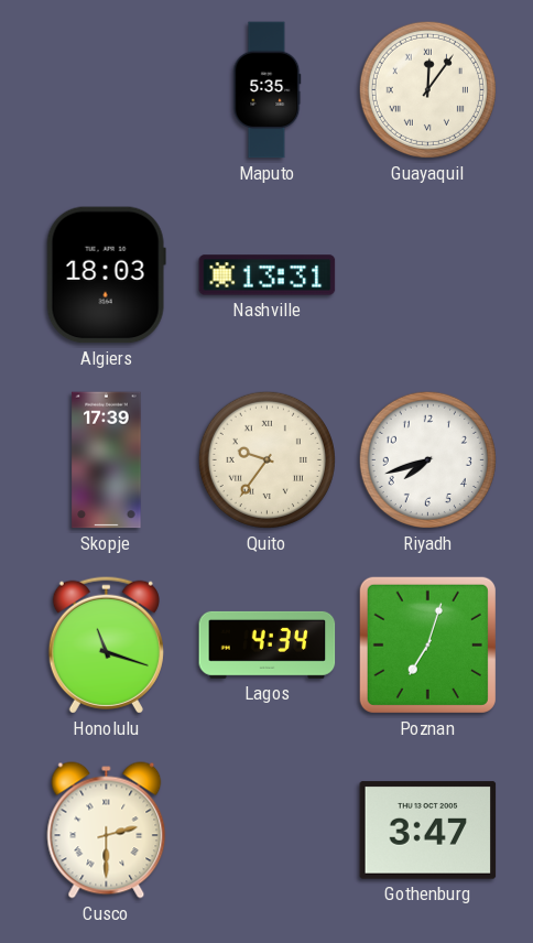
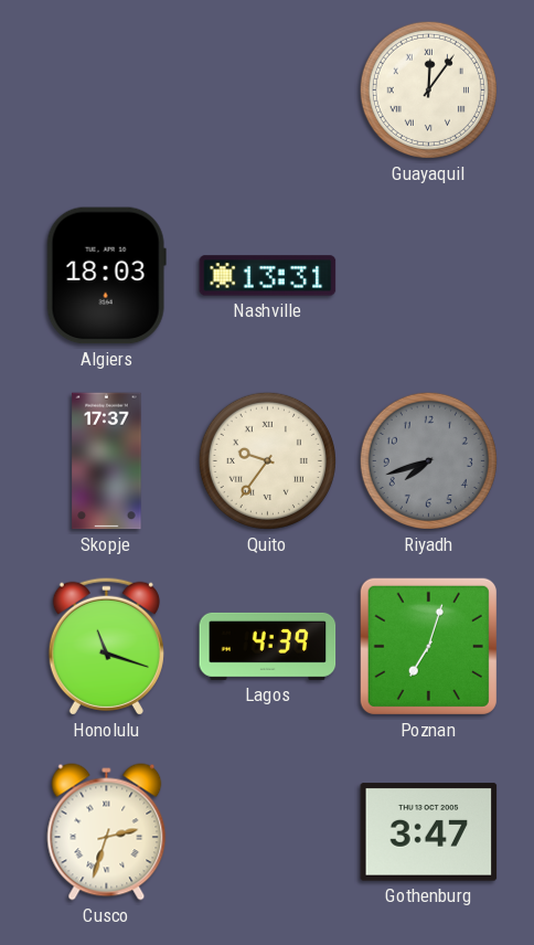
Maputo: 5:35 -> none
Skopje: 17:39 -> 17:37
Riyadh dial: white -> grey
Lagos: 4:34 -> 4:39
Cusco: 2:30 -> 2:33
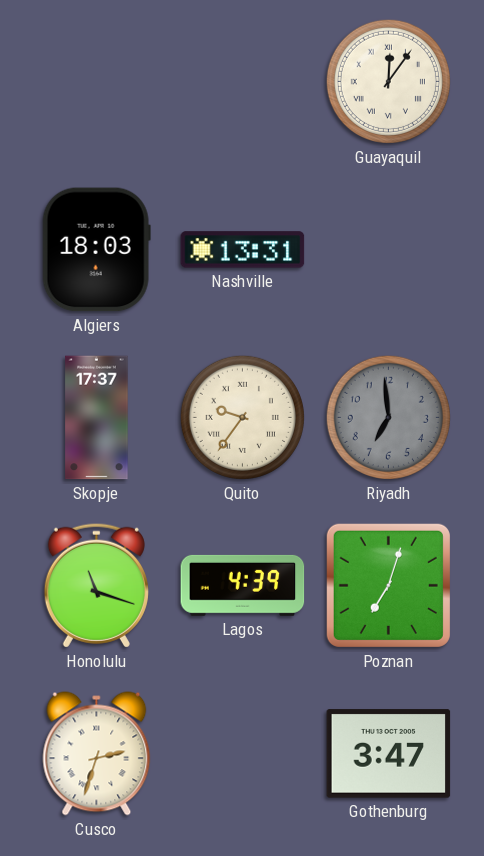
Riyadh: 7:42 -> 6:59
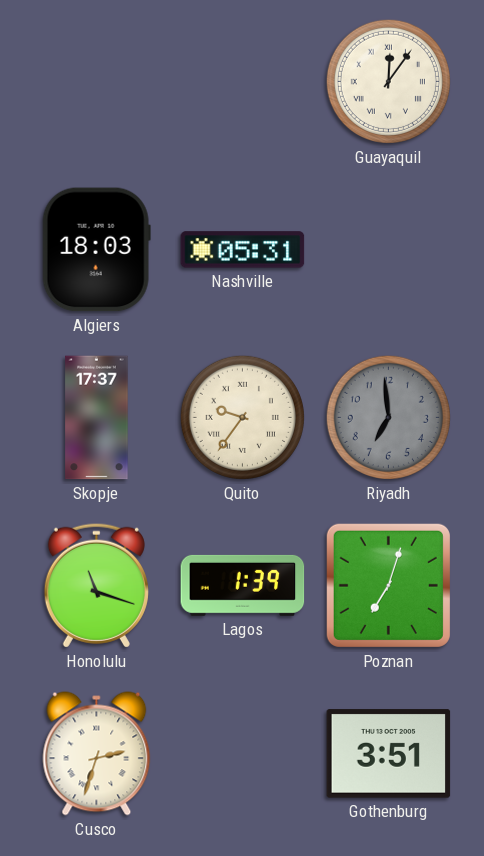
Nashville: 13:31 -> 05:31
Lagos: 4:39 -> 1:39
Gothenburg: 3:47 -> 3:51
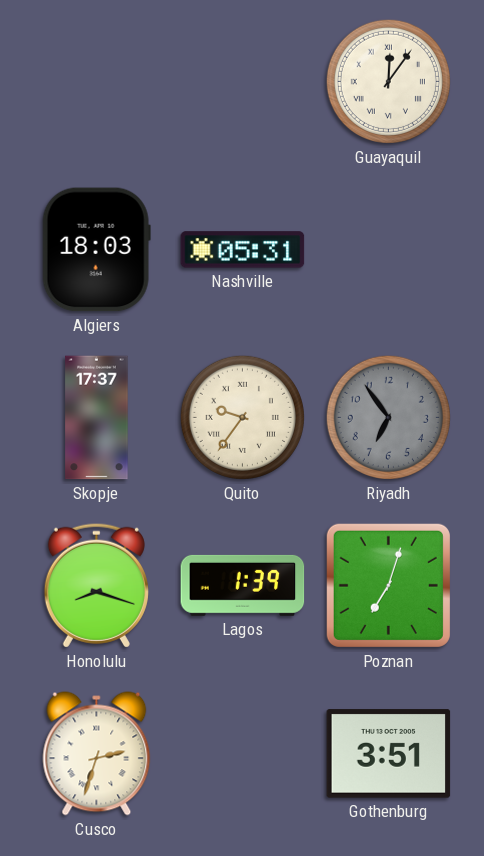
Riyadh: 6:59 -> 6:54
Honolulu: 11:18 -> 8:18
